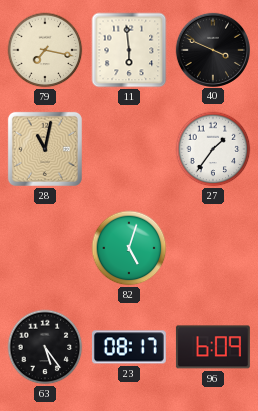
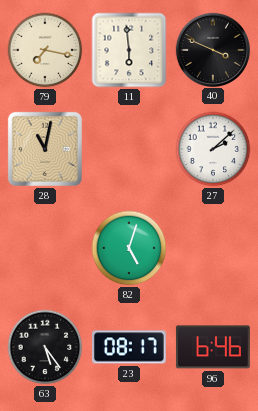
27: 1:36 -> 2:08
96: 6:09 -> 6:46
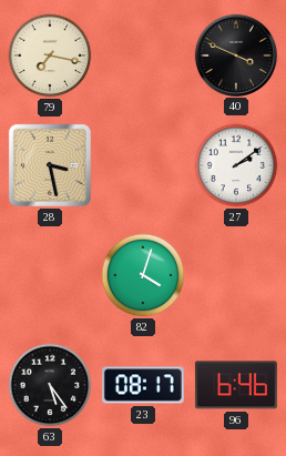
11: 5:59 -> none
28: 11:02 -> 3:28
27: 2:08 -> 2:09
82: 5:03 -> 4:03
